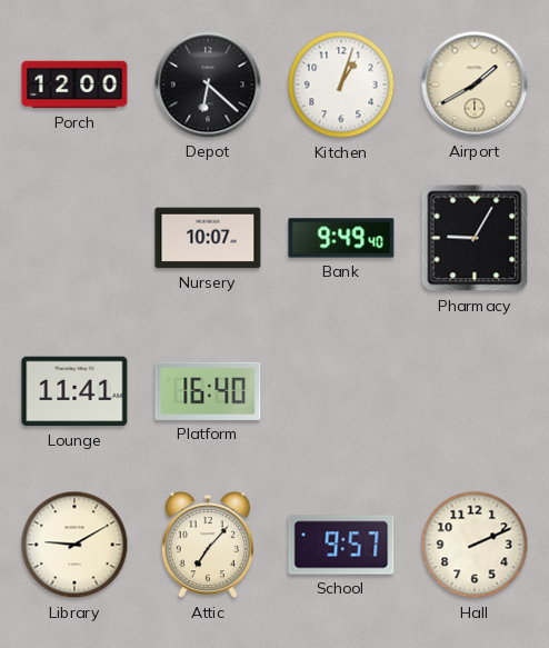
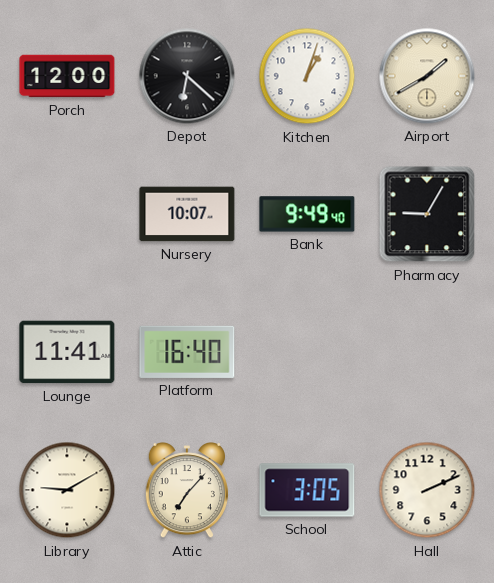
School: 9:57 -> 3:05
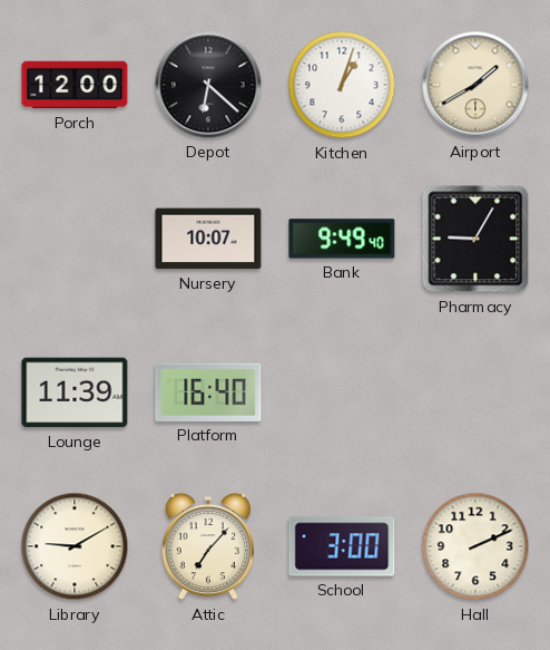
Lounge: 11:41 -> 11:39
School: 3:05 -> 3:00
